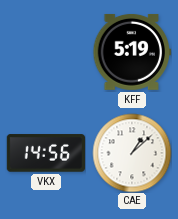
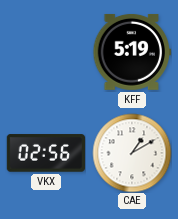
VKX: 14:56 -> 02:56
CAE: 1:08 -> 1:10
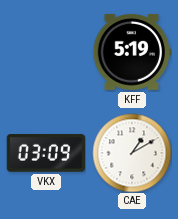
VKX: 02:56 -> 03:09
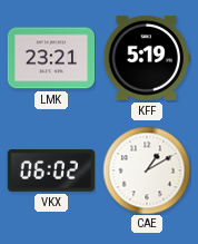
LMK: none -> 23:21
VKX: 03:09 -> 06:02
